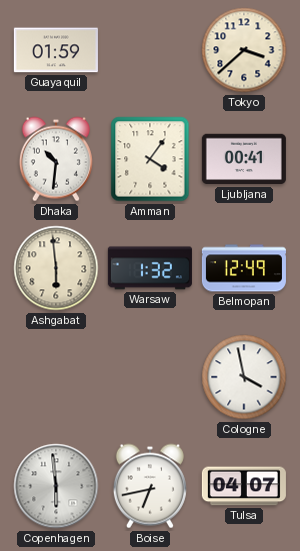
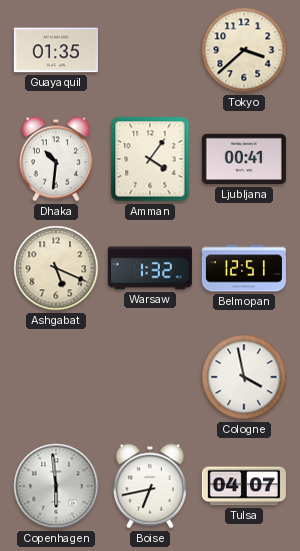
Guayaquil: 01:59 -> 01:35
Ashgabat: 5:59 -> 5:19
Belmopan: 12:49 -> 12:51
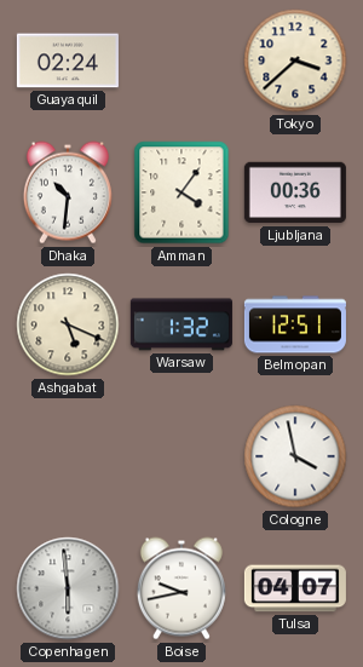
Guayaquil: 01:35 -> 02:24
Ljubljana: 00:41 -> 00:36
Boise: 6:43 -> 9:43
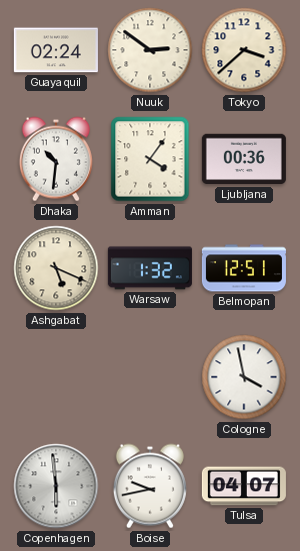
Nuuk: none -> 2:51
